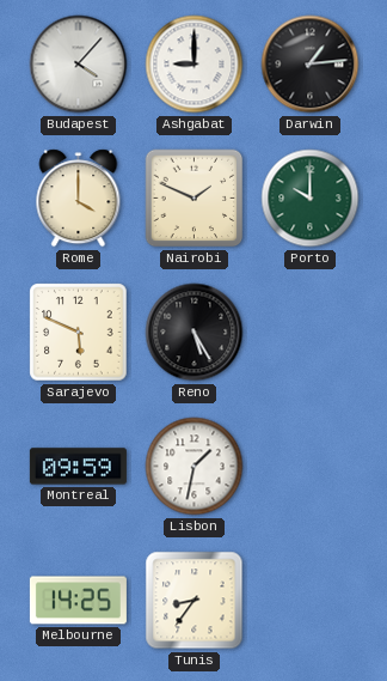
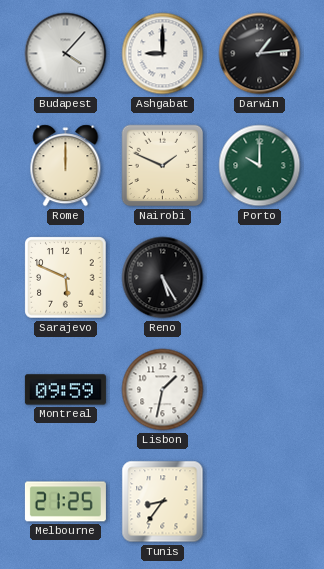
Rome: 4:00 -> 12:00
Melbourne: 14:25 -> 21:25
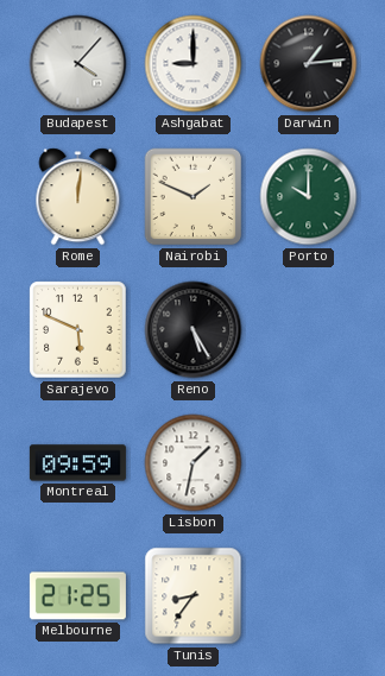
Rome: 12:00 -> 12:01
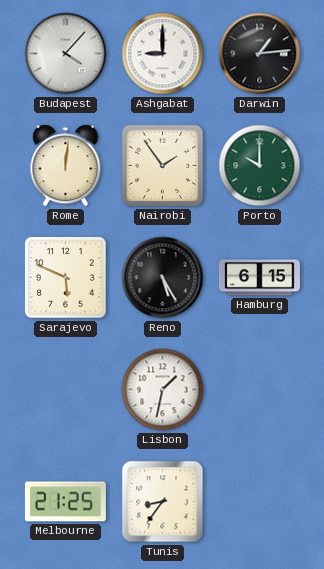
Nairobi: 1:49 -> 1:54
Hamburg: none -> 6:15
Montreal: 09:59 -> none
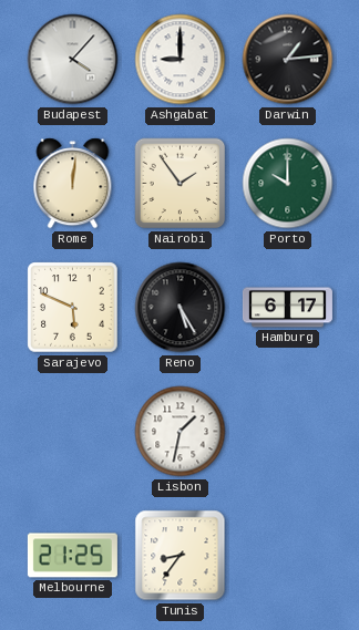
Hamburg: 6:15 -> 6:17
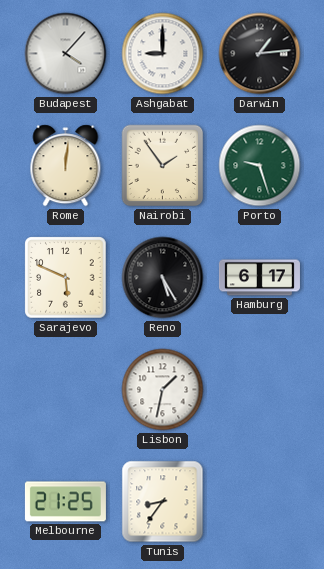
Porto: 10:00 -> 9:27
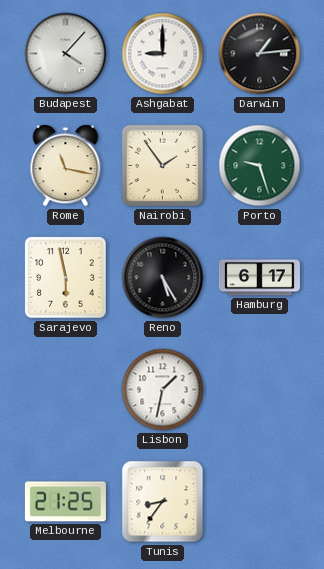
Rome: 12:01 -> 11:17
Sarajevo: 5:49 -> 5:58
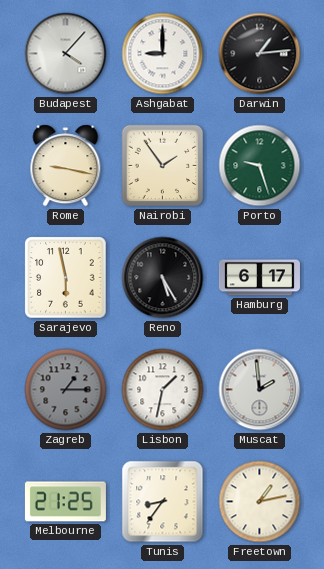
Rome: 11:17 -> 9:17
Zagreb: none -> 1:15
Muscat: none -> 1:59
Freetown: none -> 1:13
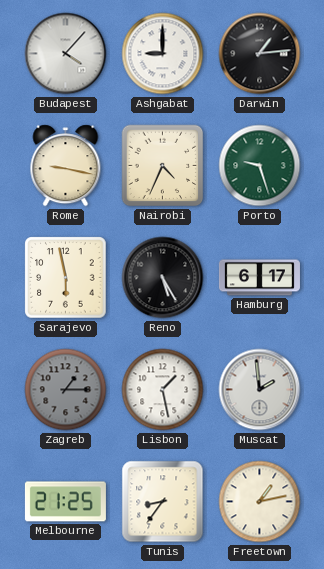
Nairobi: 1:54 -> 4:34
Lisbon: 1:32 -> 1:28
